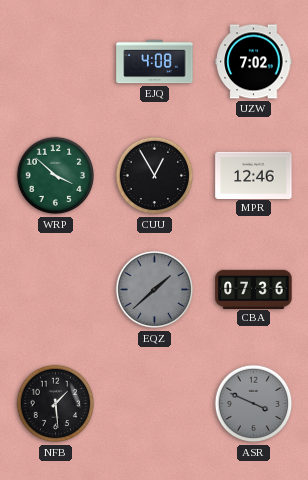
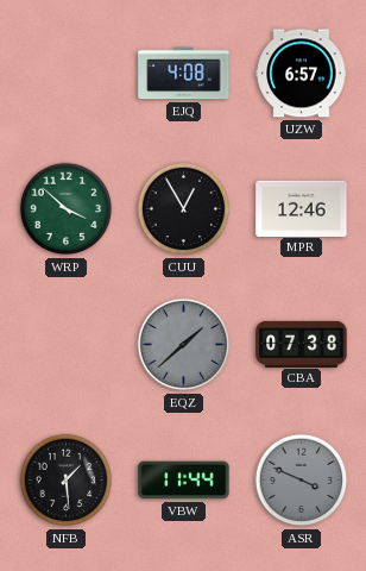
UZW: 7:02 -> 6:57
CBA: 07:36 -> 07:38
VBW: none -> 11:44
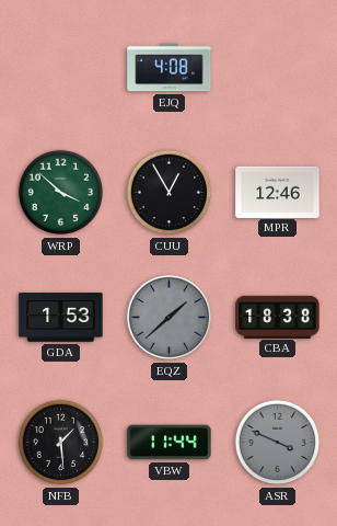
UZW: 6:57 -> none
GDA: none -> 1:53
CBA: 07:38 -> 18:38
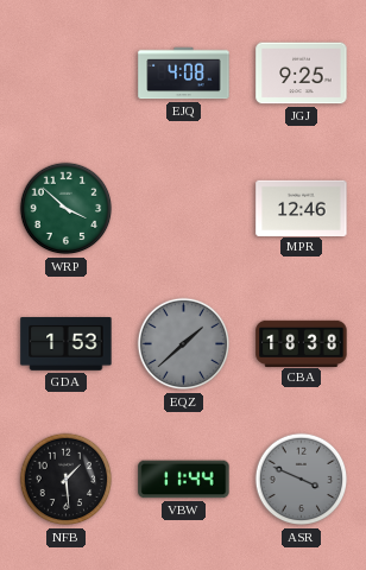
JGJ: none -> 9:25
CUU: 12:55 -> none
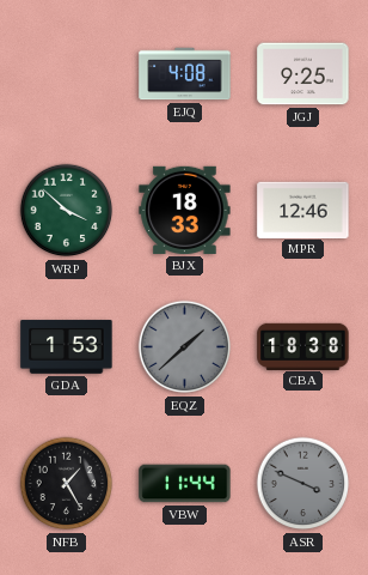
BJX: none -> 18:33
NFB: 1:29 -> 1:25
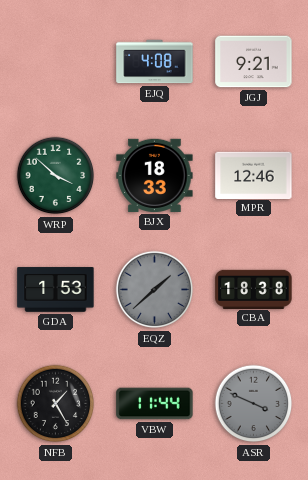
JGJ: 9:25 -> 9:21
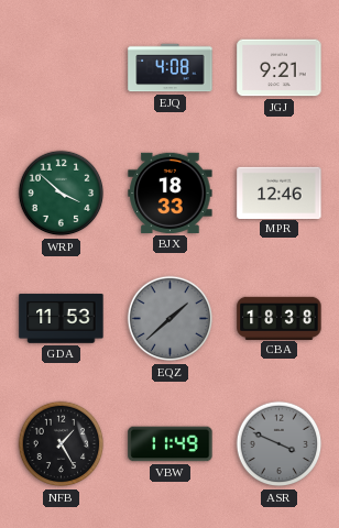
GDA: 1:53 -> 11:53
VBW: 11:44 -> 11:49
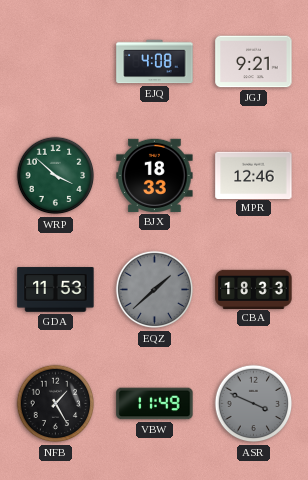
CBA: 18:38 -> 18:33
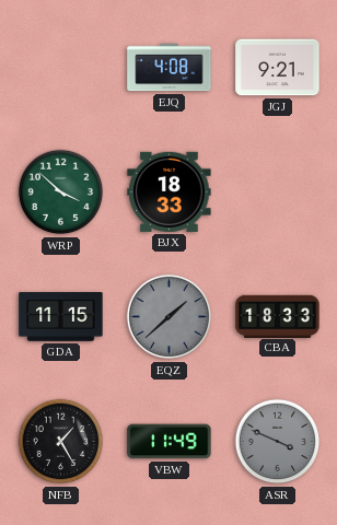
MPR: 12:46 -> none
GDA: 11:53 -> 11:15
